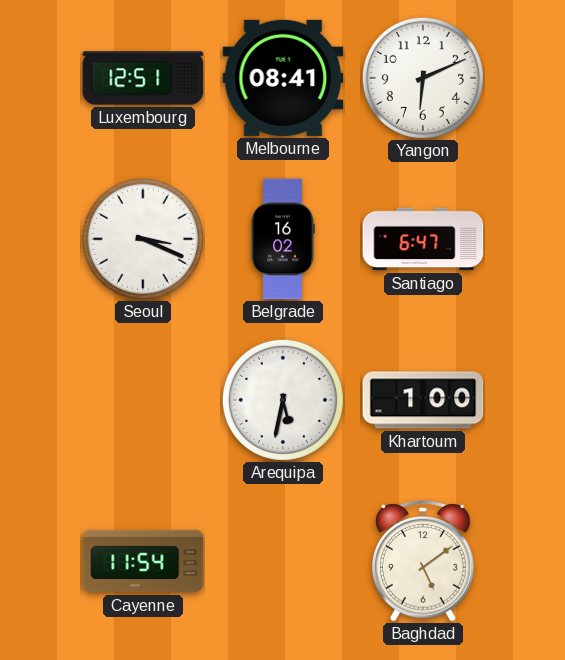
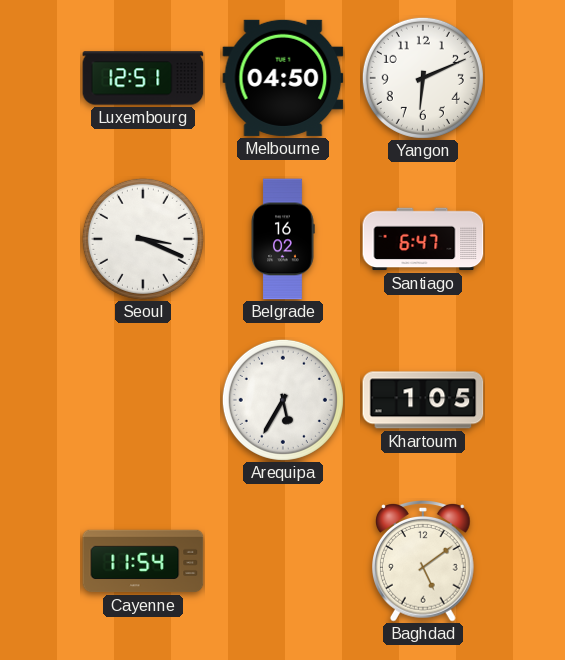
Melbourne: 08:41 -> 04:50
Arequipa: 5:32 -> 5:35
Khartoum: 1:00 -> 1:05
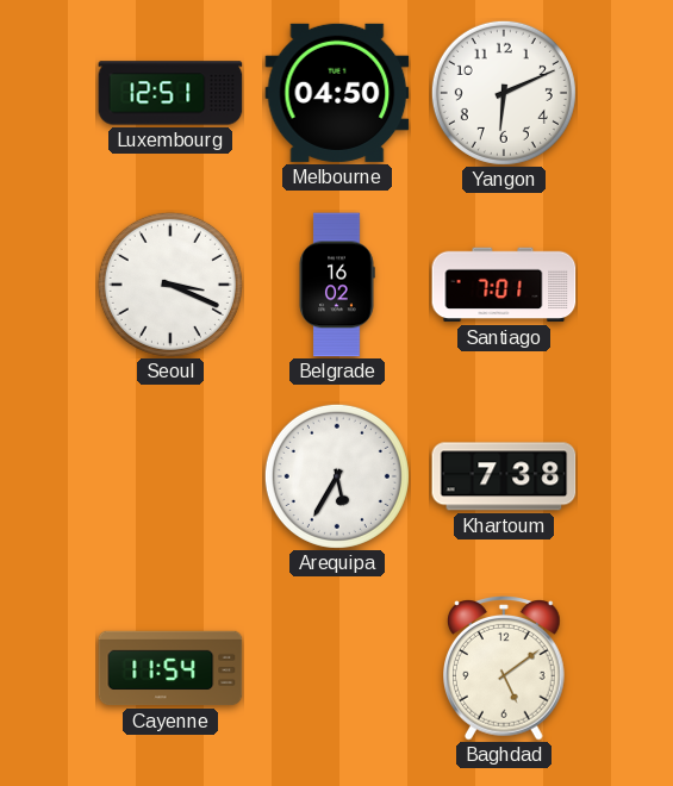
Santiago: 6:47 -> 7:01
Khartoum: 1:05 -> 7:38
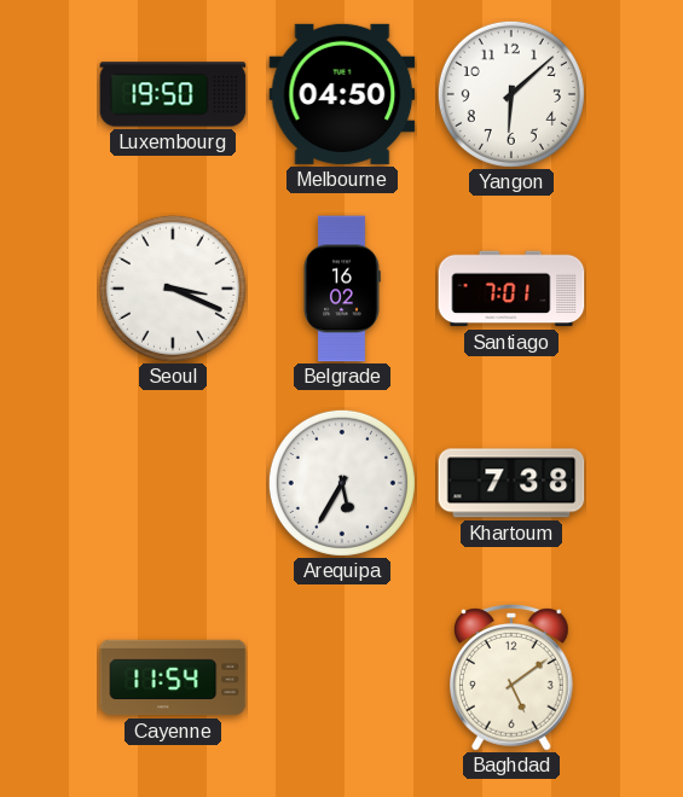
Luxembourg: 12:51 -> 19:50
Yangon: 6:11 -> 6:08
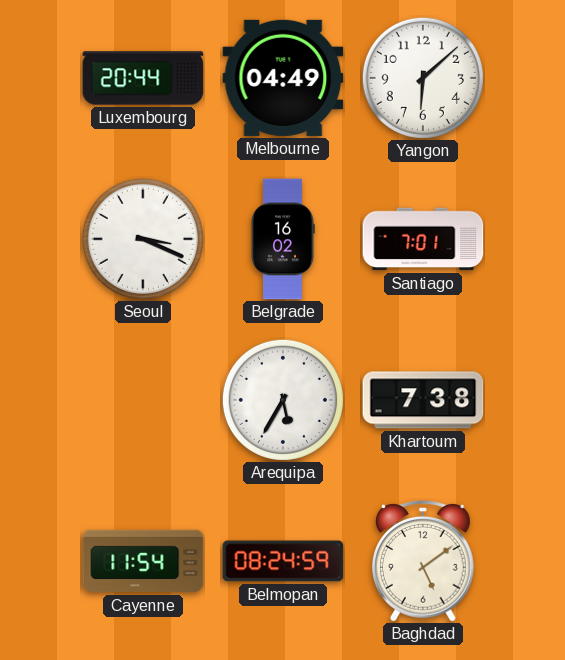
Luxembourg: 19:50 -> 20:44
Melbourne: 04:50 -> 04:49
Belmopan: none -> 08:24
